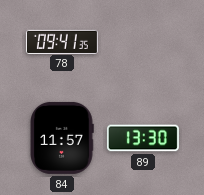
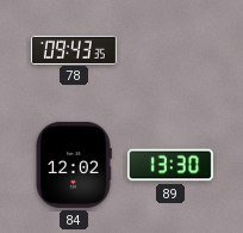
78: 09:41 -> 09:43
84: 11:57 -> 12:02
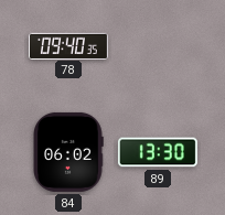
78: 09:43 -> 09:40
84: 12:02 -> 06:02
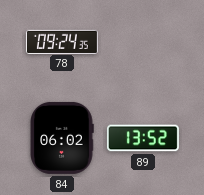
78: 09:40 -> 09:24
89: 13:30 -> 13:52
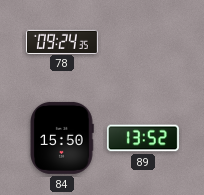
84: 06:02 -> 15:50
